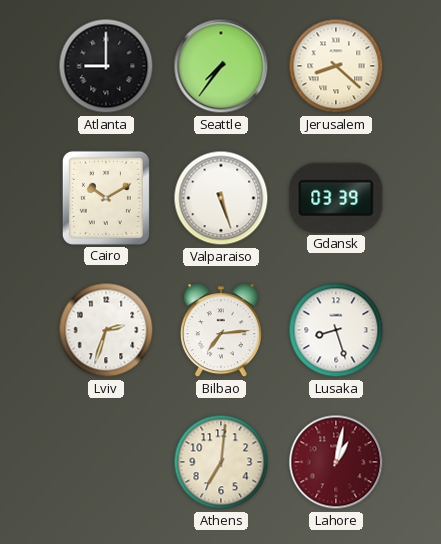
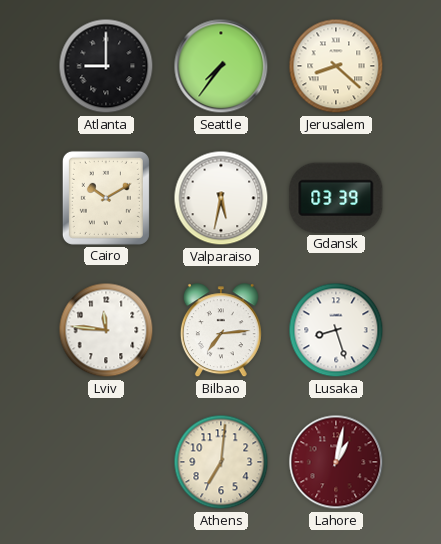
Valparaiso: 5:27 -> 5:32
Lviv: 2:33 -> 11:46
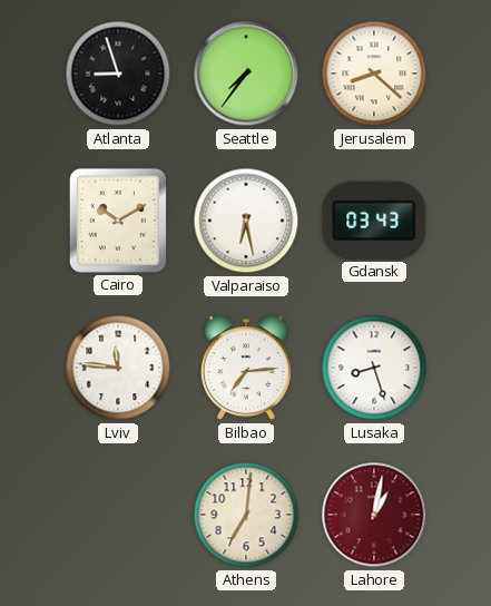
Atlanta: 9:00 -> 8:57
Valparaiso: 5:32 -> 6:28
Gdansk: 03:39 -> 03:43
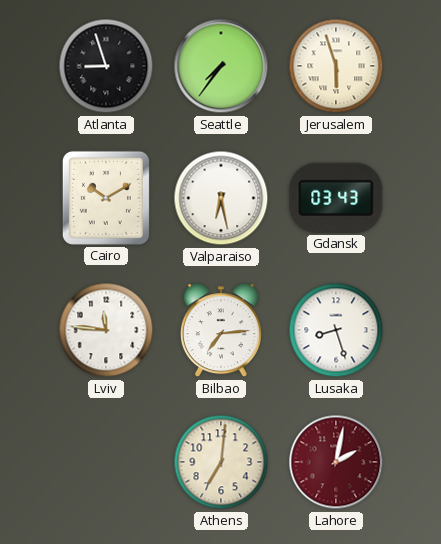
Jerusalem: 8:22 -> 5:57
Lahore: 1:02 -> 2:02
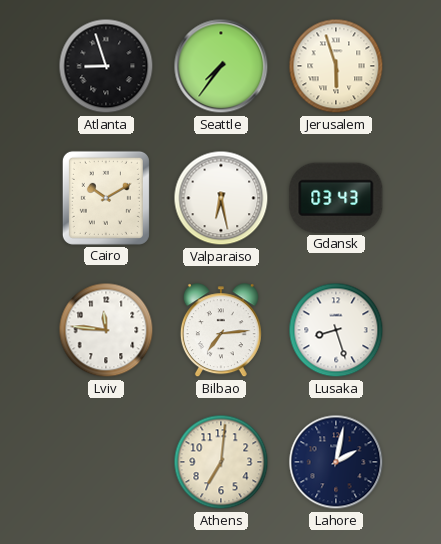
Lahore dial: burgundy -> navy
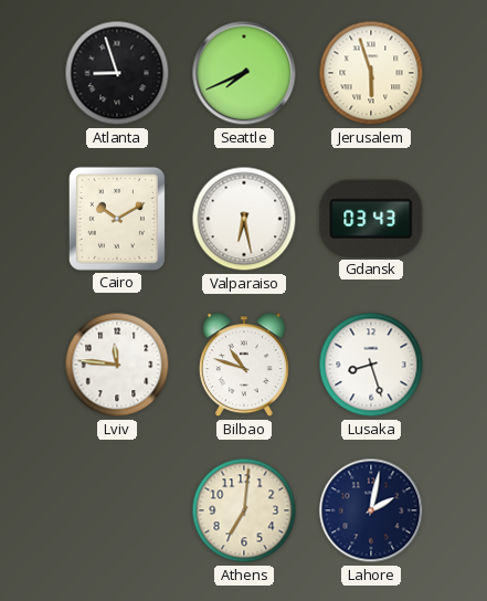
Seattle: 7:36 -> 7:41
Bilbao: 7:14 -> 10:48
